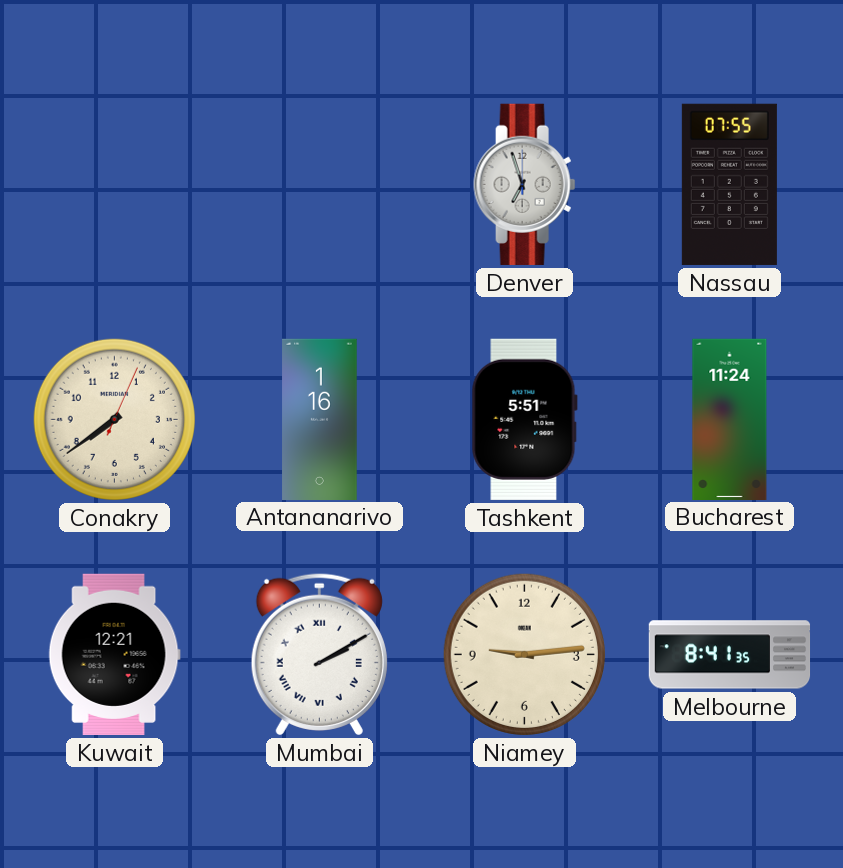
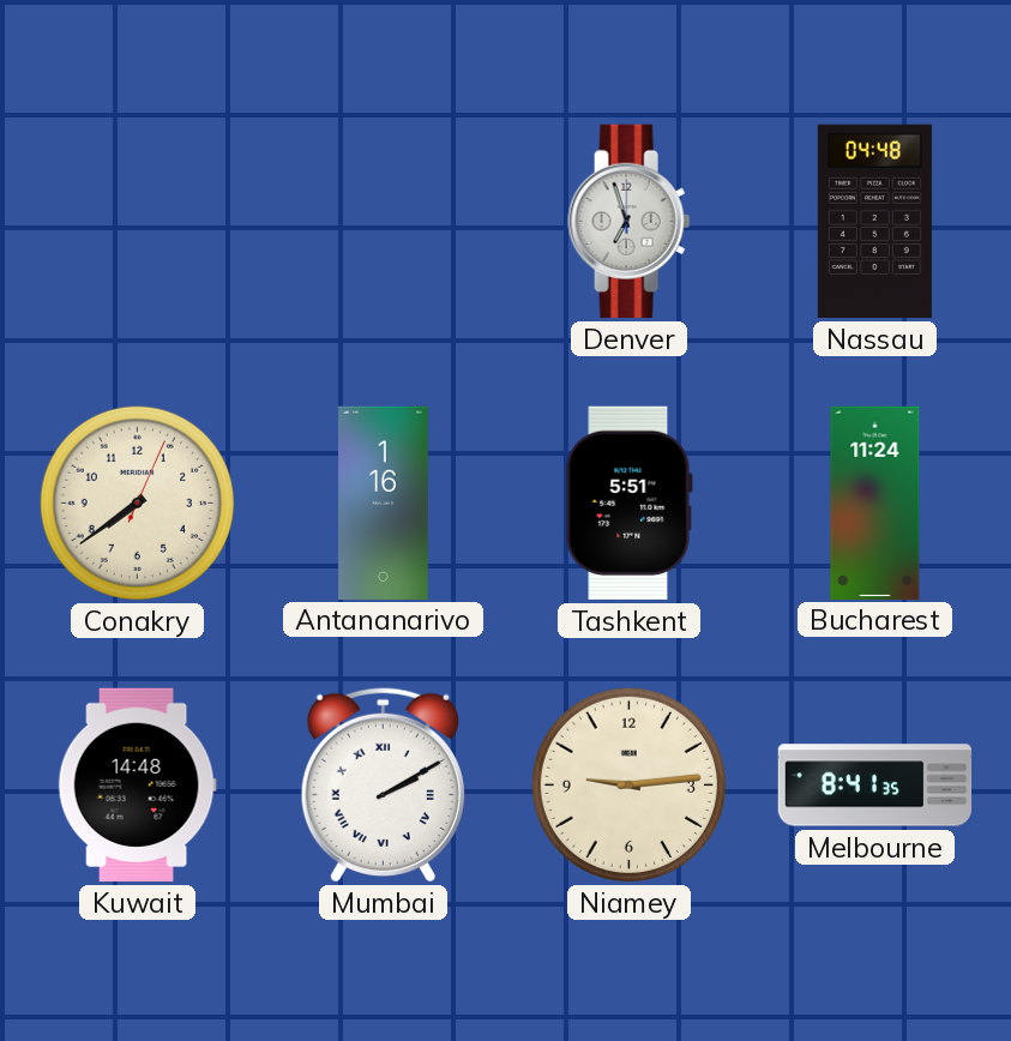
Nassau: 07:55 -> 04:48
Kuwait: 12:21 -> 14:48
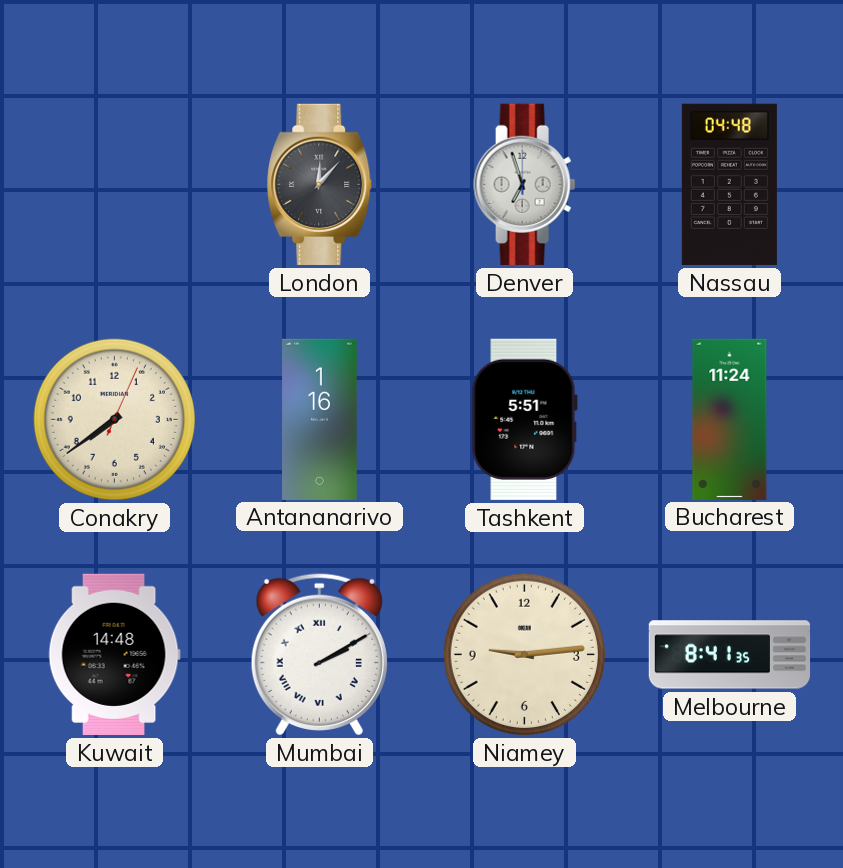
London: none -> 12:07
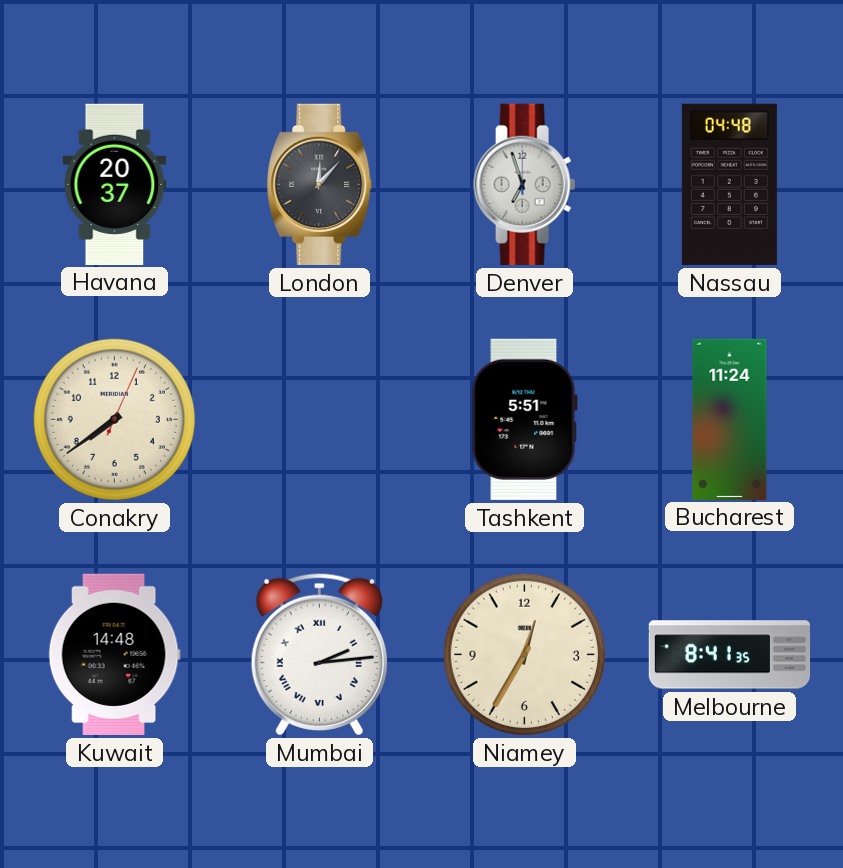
Havana: none -> 20:37
Antananarivo: 1:16 -> none
Mumbai: 2:10 -> 2:14
Niamey: 9:14 -> 12:35
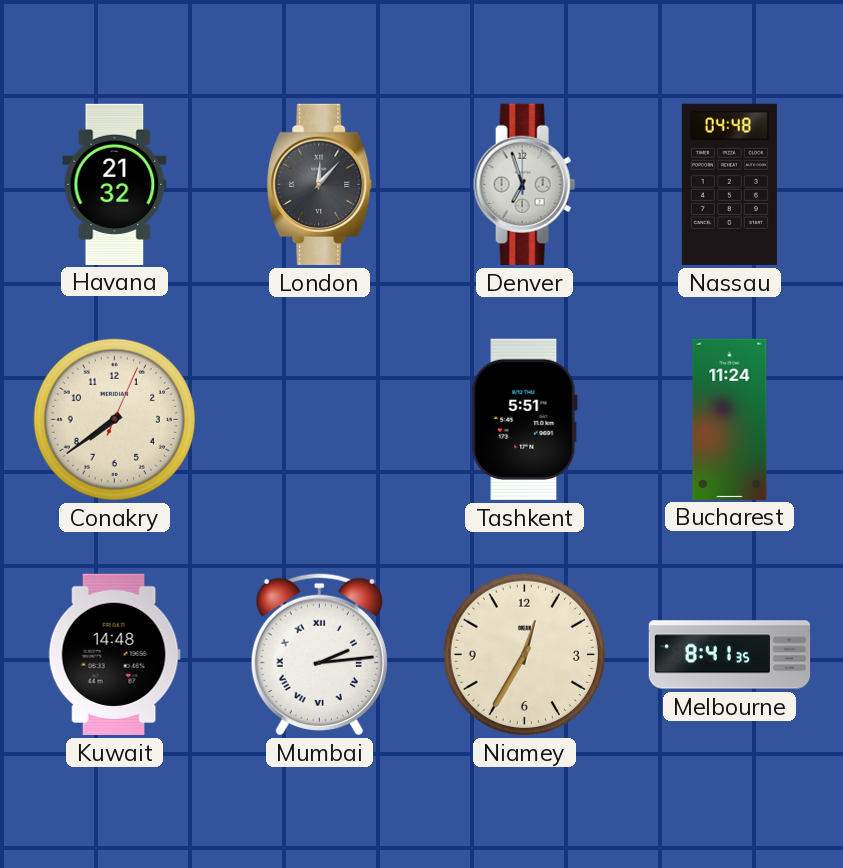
Havana: 20:37 -> 21:32
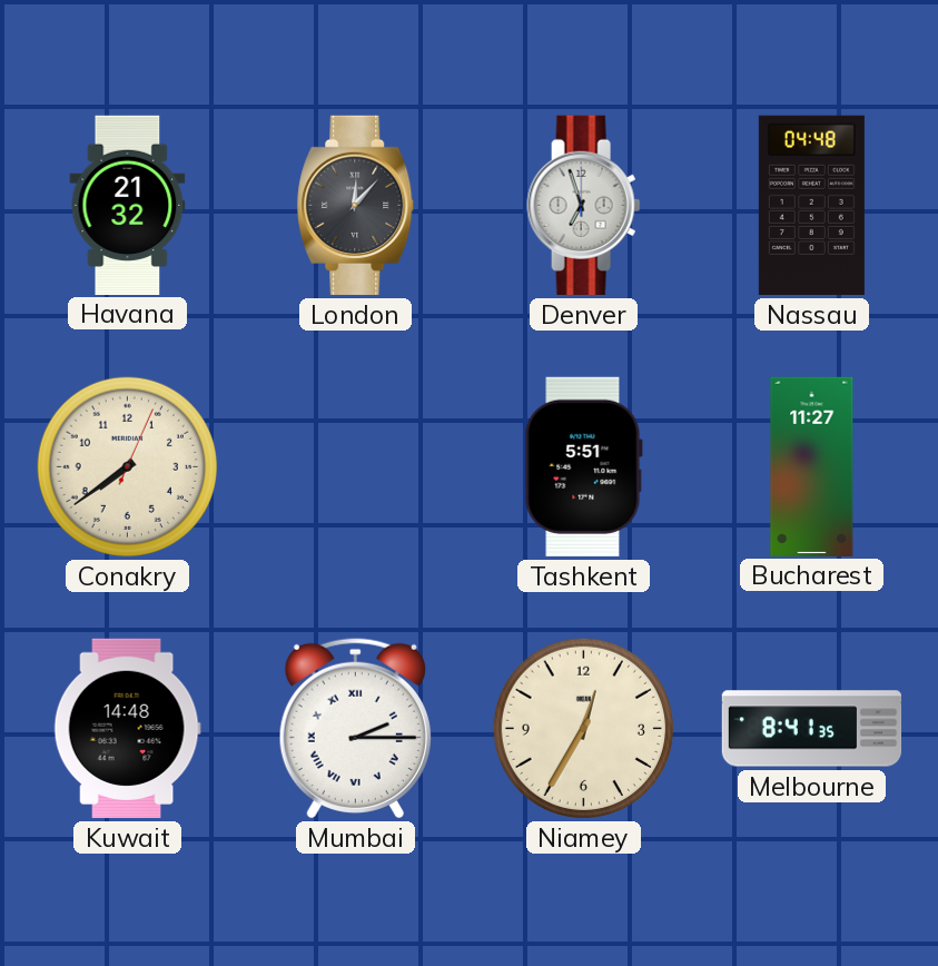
Bucharest: 11:24 -> 11:27
Mumbai: 2:14 -> 2:15
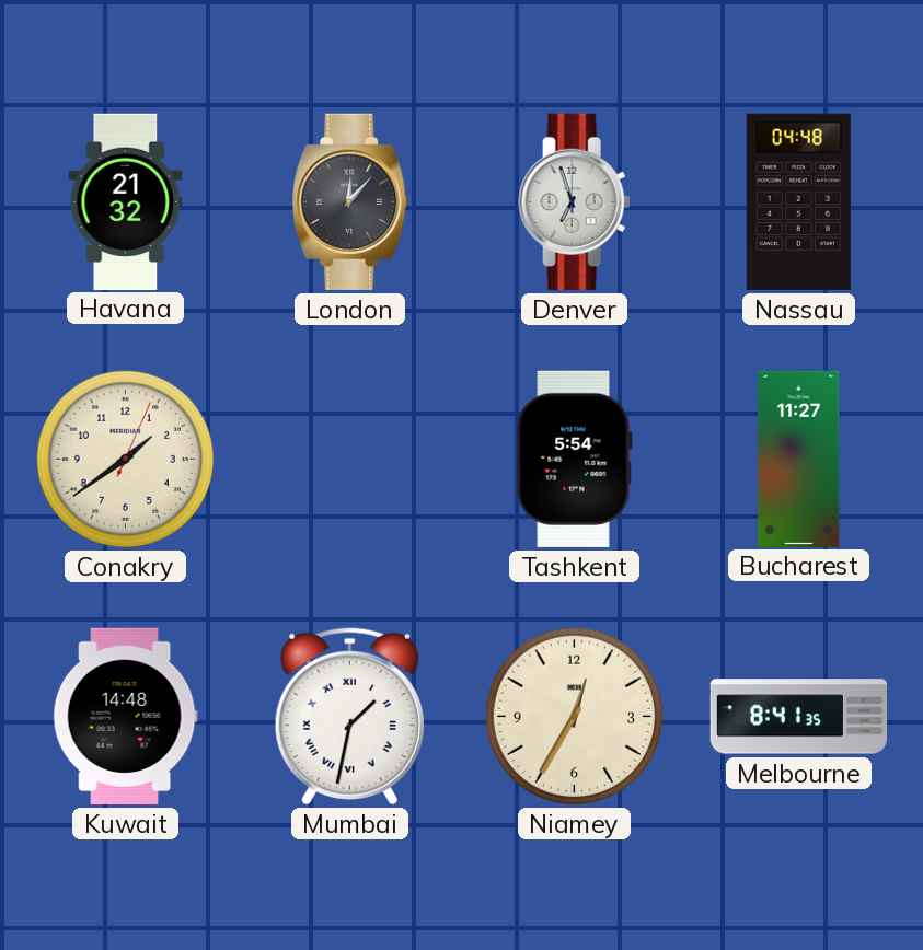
Conakry: 7:39 -> 1:39
Tashkent: 5:51 -> 5:54
Mumbai: 2:15 -> 1:32
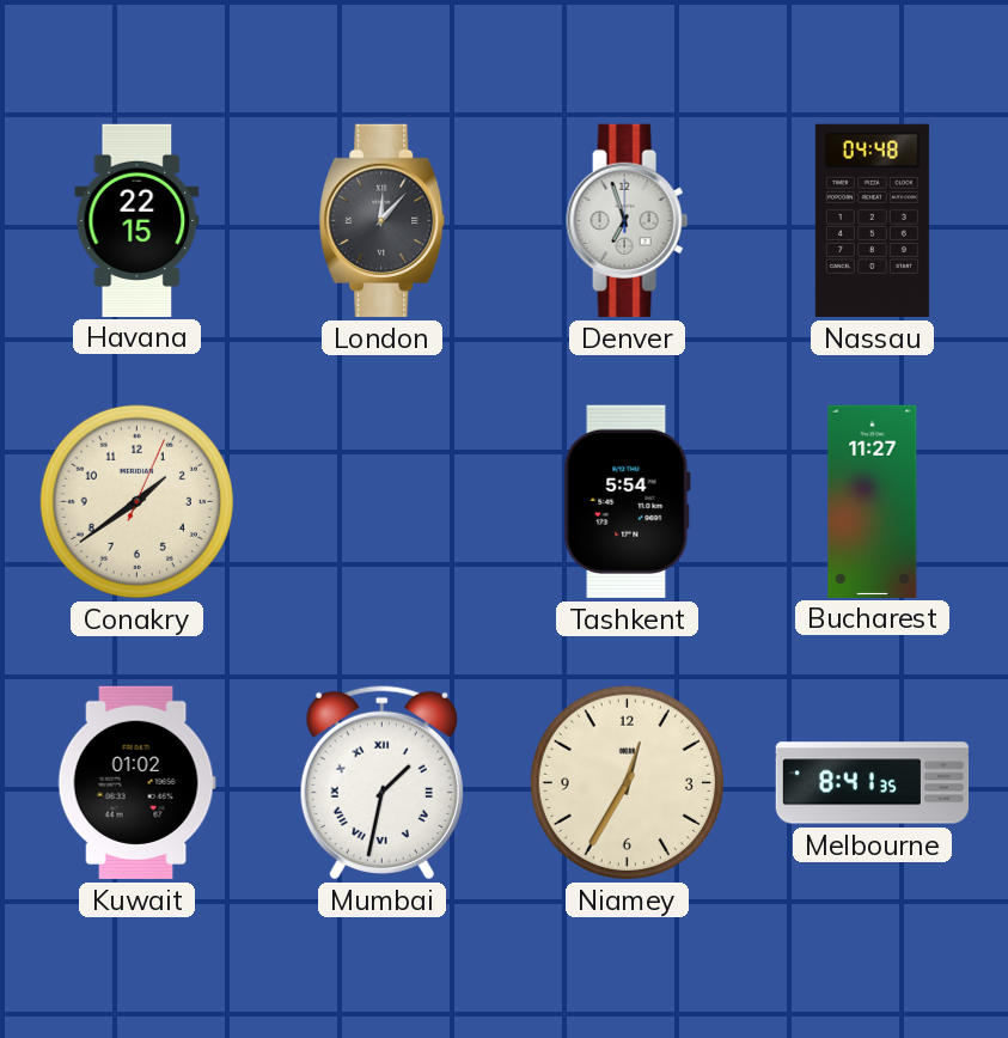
Havana: 21:32 -> 22:15
Kuwait: 14:48 -> 01:02
